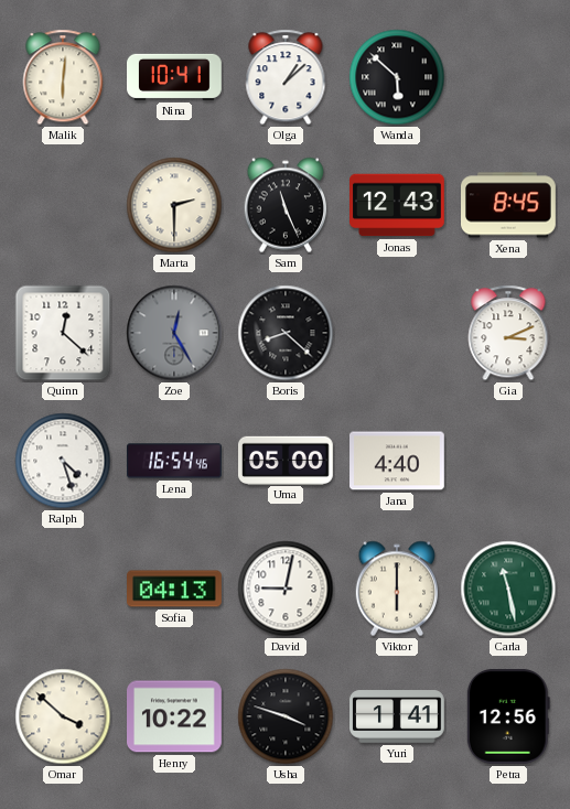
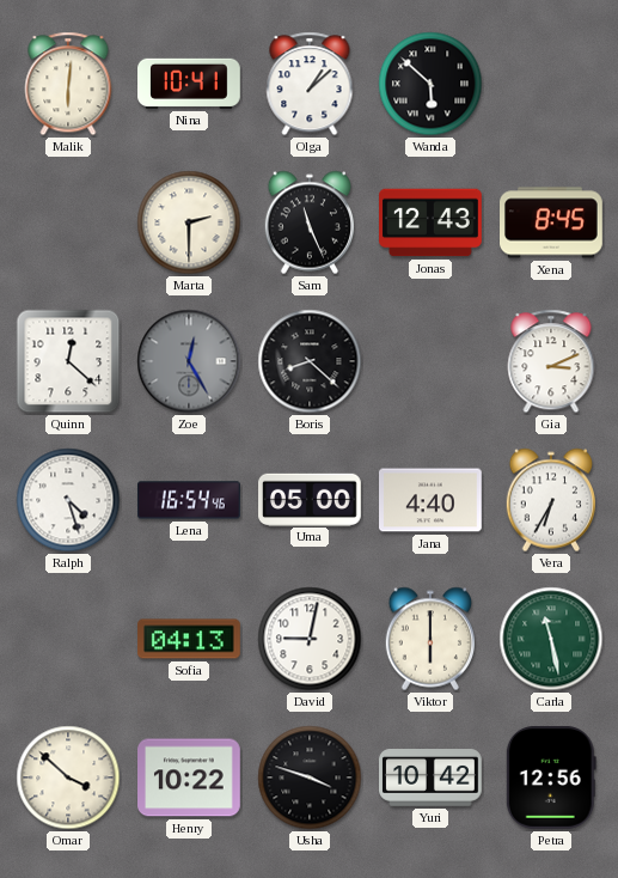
Vera: none -> 6:35
Yuri: 1:41 -> 10:42
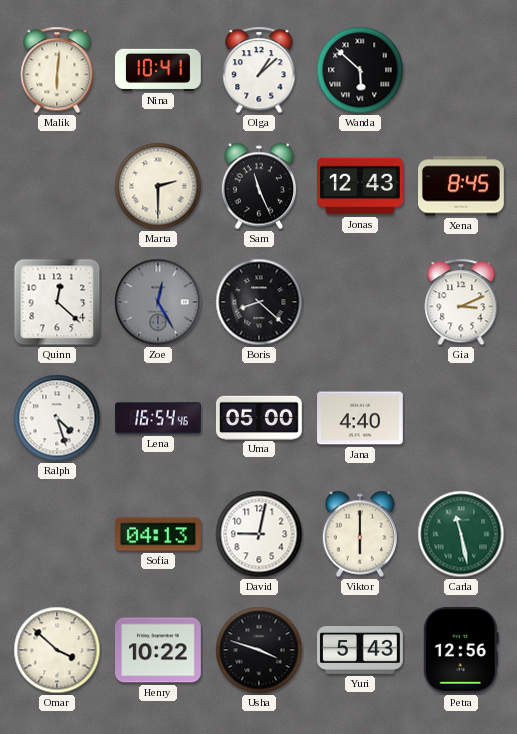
Vera: 6:35 -> none
Yuri: 10:42 -> 5:43
